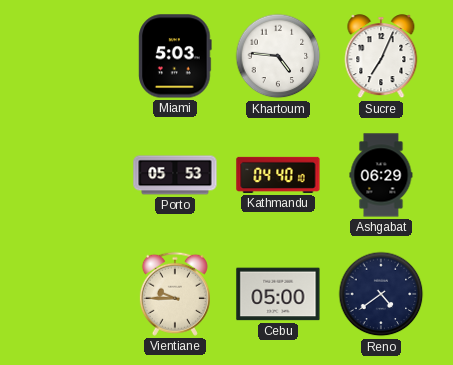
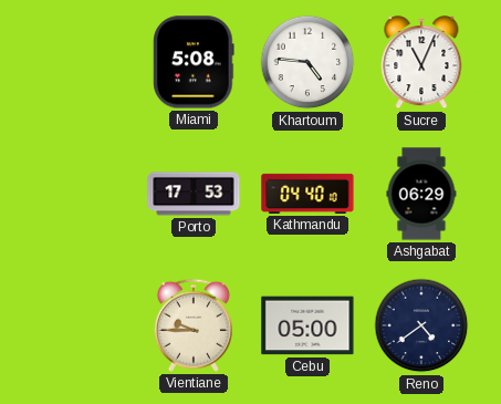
Miami: 5:03 -> 5:08
Sucre: 7:04 -> 11:04
Porto: 05:53 -> 17:53
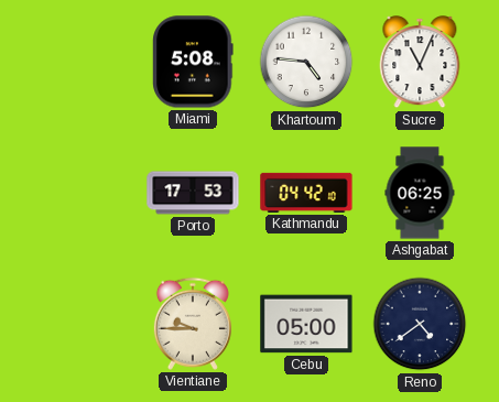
Kathmandu: 04:40 -> 04:42
Ashgabat: 06:29 -> 06:25
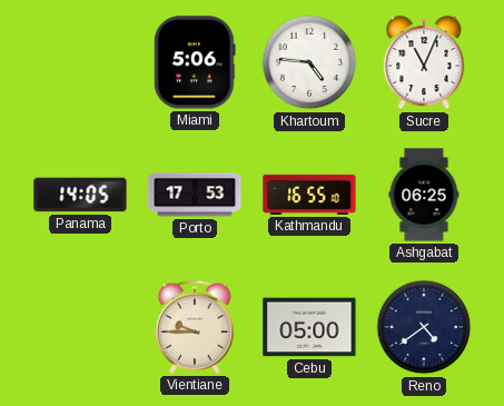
Miami: 5:08 -> 5:06
Panama: none -> 14:05
Kathmandu: 04:42 -> 16:55
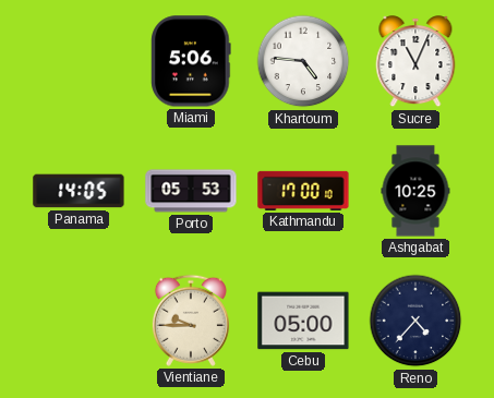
Porto: 17:53 -> 05:53
Kathmandu: 16:55 -> 17:00
Ashgabat: 06:25 -> 10:25
Reno: 4:39 -> 4:37
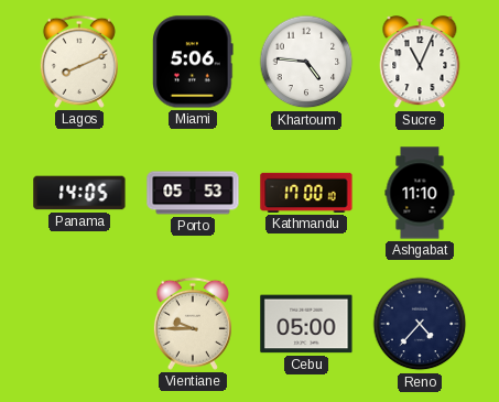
Lagos: none -> 8:11
Ashgabat: 10:25 -> 11:10
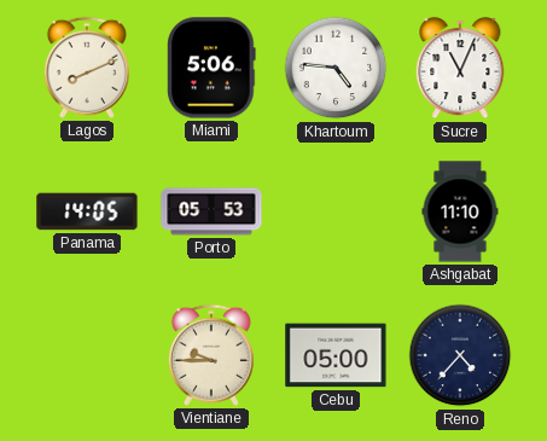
Kathmandu: 17:00 -> none
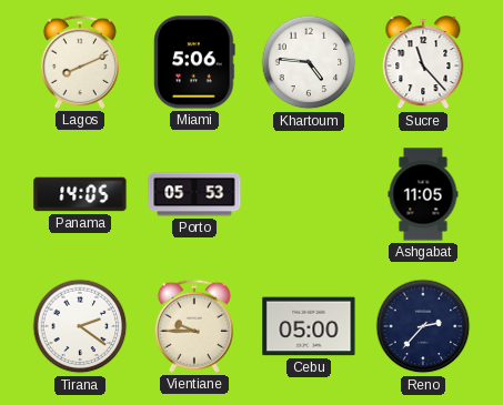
Sucre: 11:04 -> 11:23
Ashgabat: 11:10 -> 11:05
Tirana: none -> 2:21
Reno: 4:37 -> 2:37
